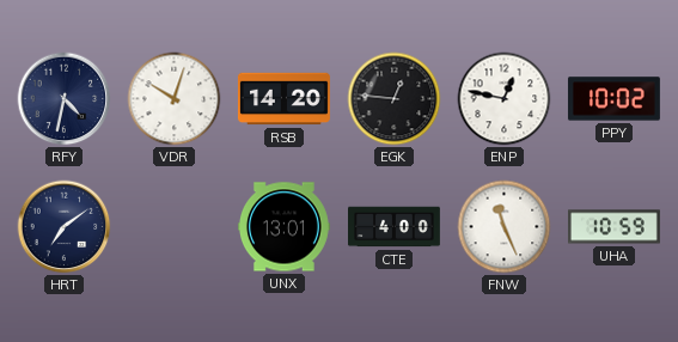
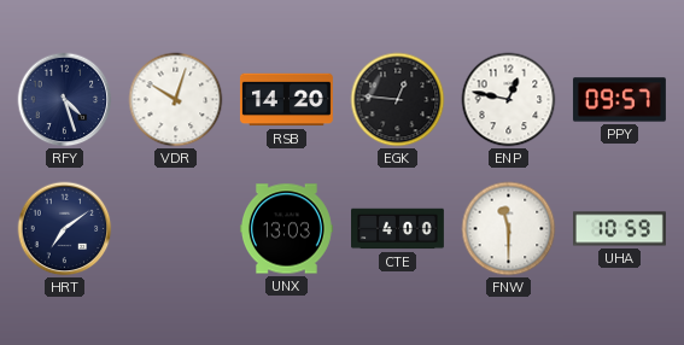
RFY: 4:32 -> 4:27
PPY: 10:02 -> 09:57
UNX: 13:01 -> 13:03
FNW: 11:26 -> 11:30
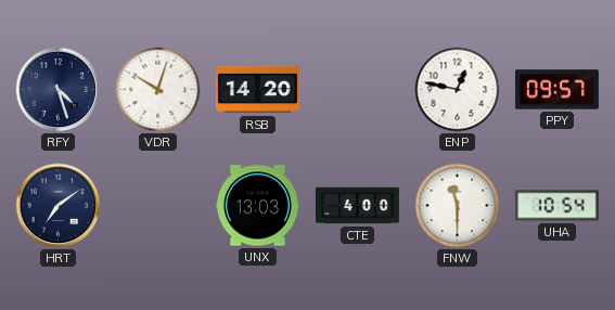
EGK: 12:46 -> none
UHA: 10:59 -> 10:54
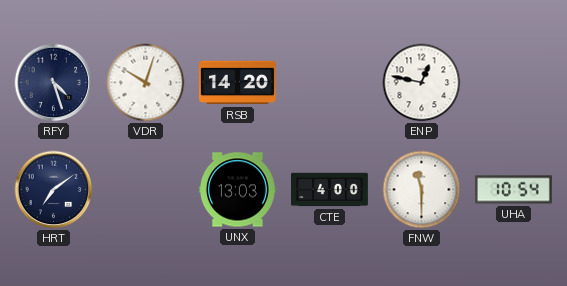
PPY: 09:57 -> none
